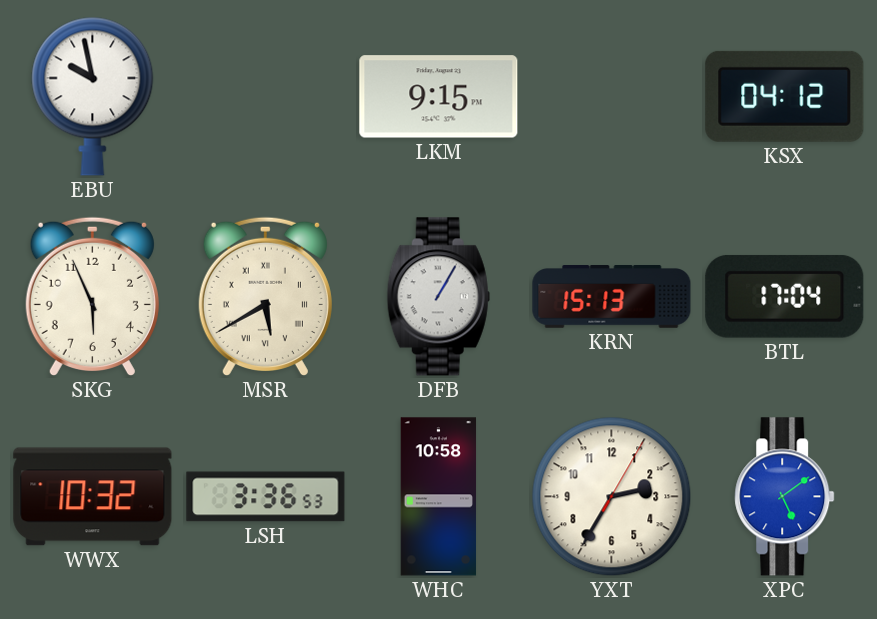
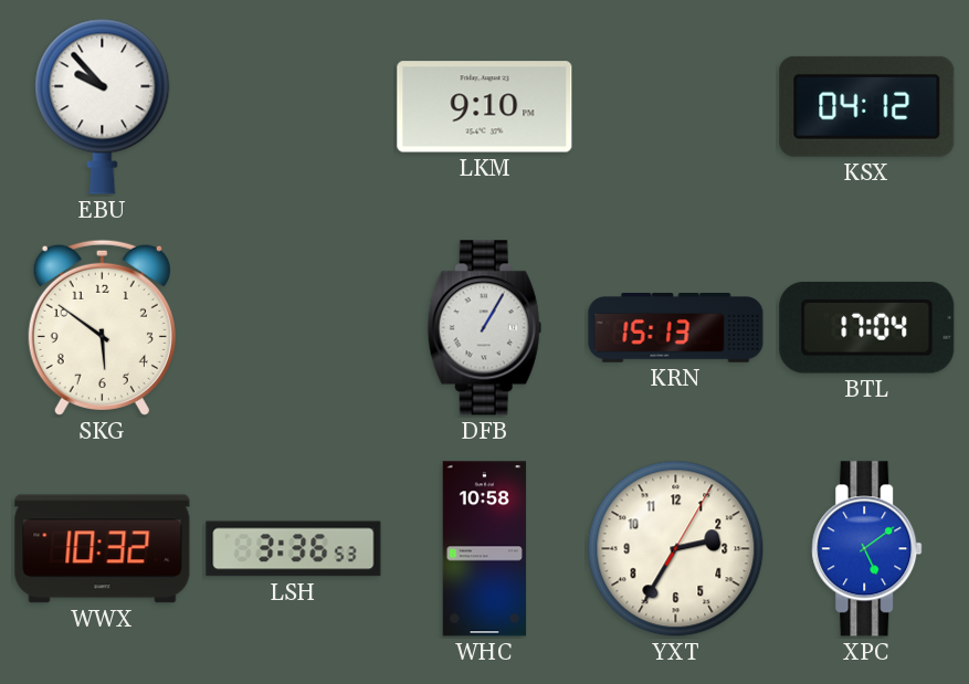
EBU: 9:58 -> 9:53
LKM: 9:15 -> 9:10
SKG: 5:56 -> 5:51
MSR: 5:40 -> none
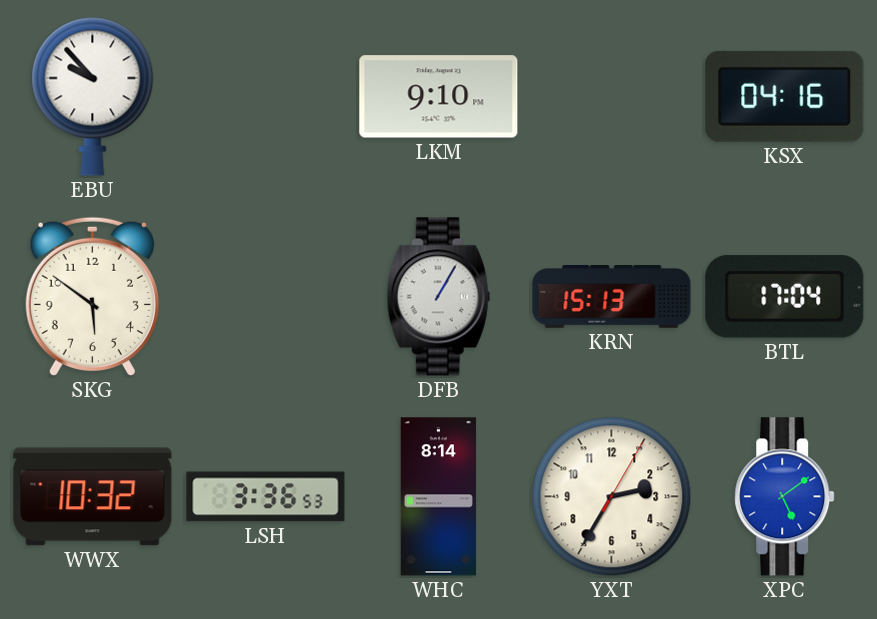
KSX: 04:12 -> 04:16
WHC: 10:58 -> 8:14
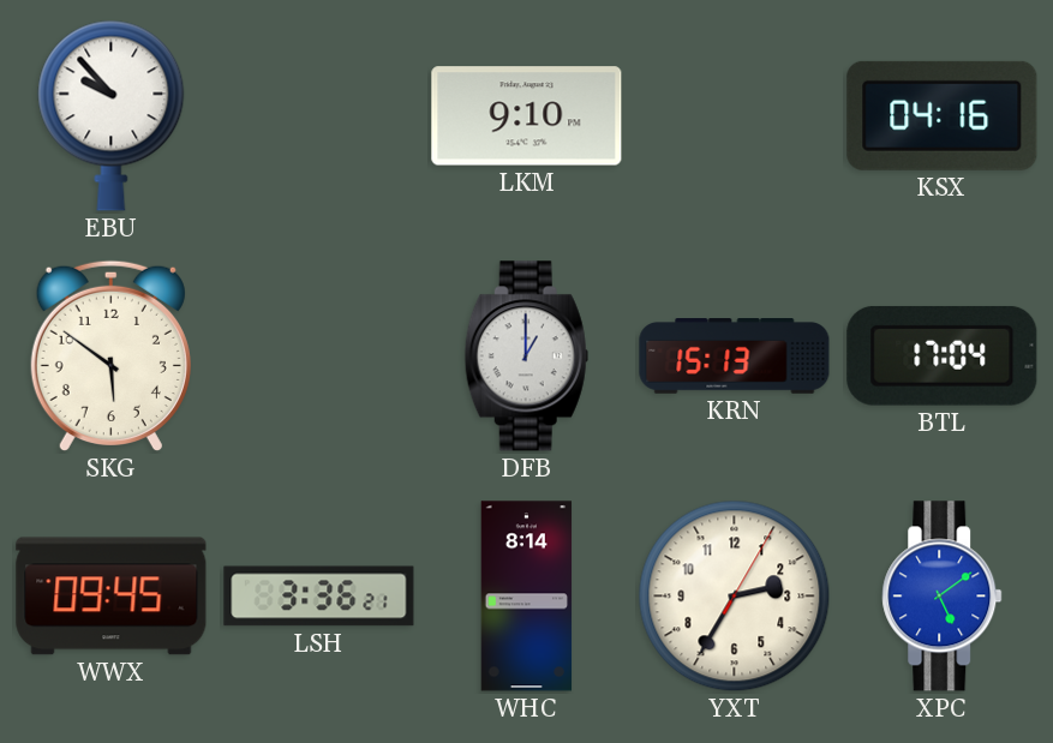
DFB: 1:05 -> 1:00
WWX: 10:32 -> 09:45
LSH: 3:36:53 -> 3:36:21
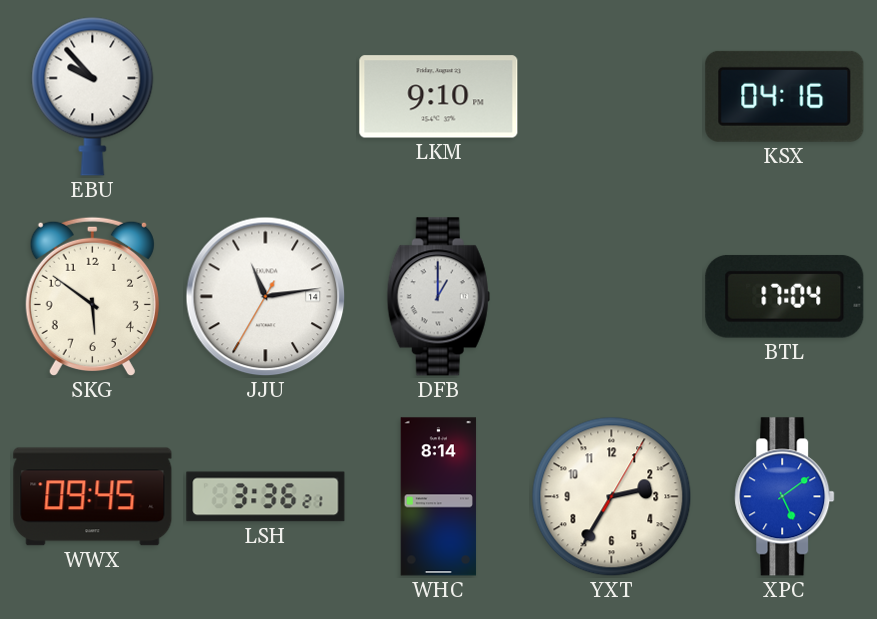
JJU: none -> 11:13
KRN: 15:13 -> none
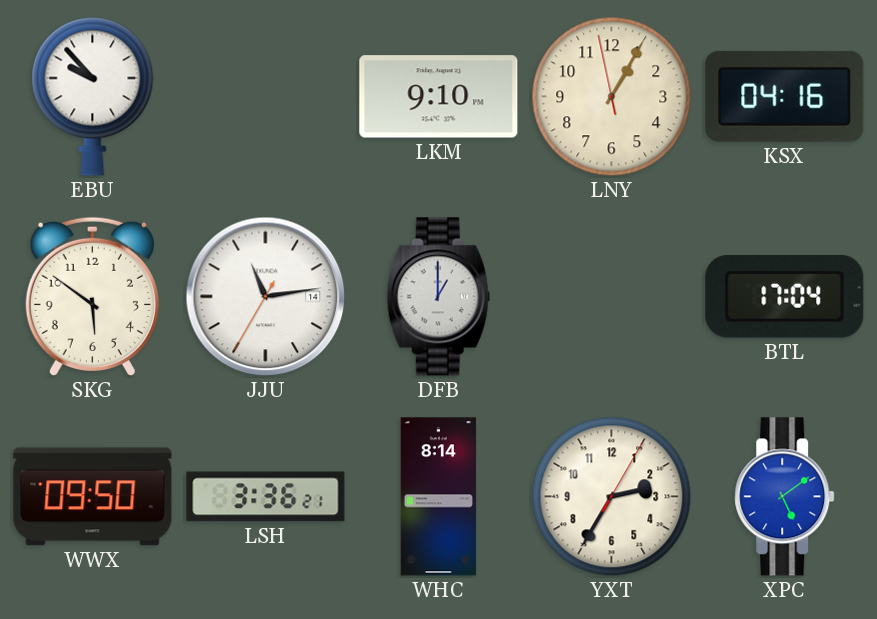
LNY: none -> 1:04
WWX: 09:45 -> 09:50
